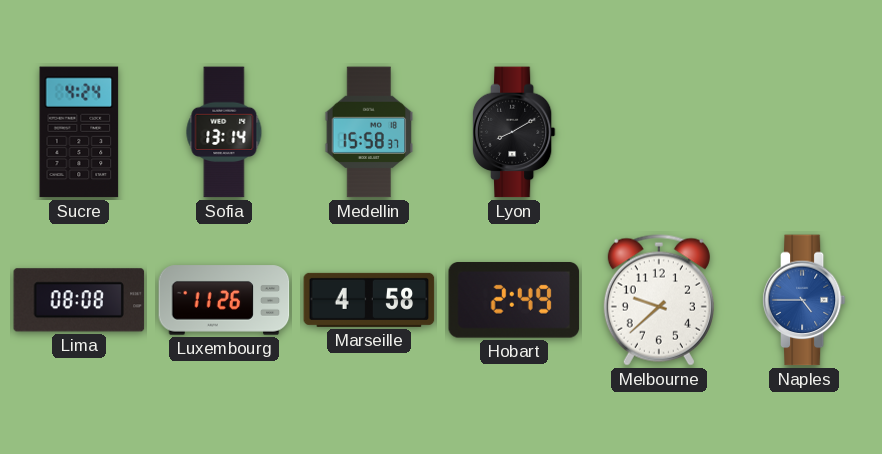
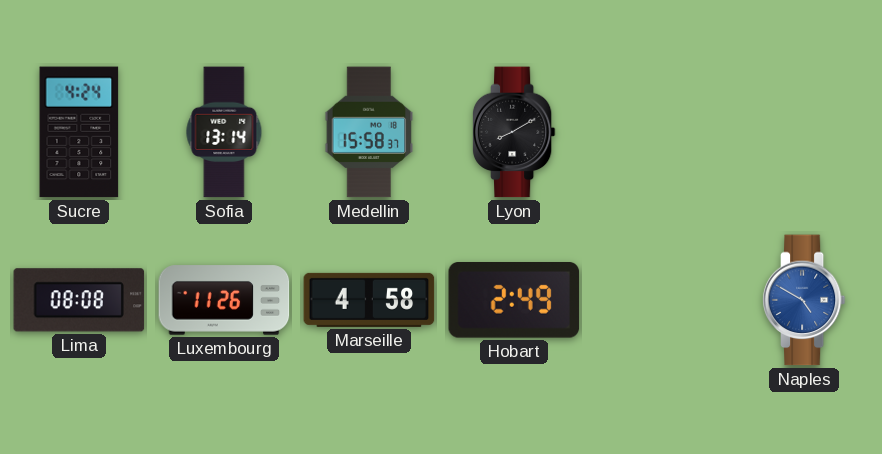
Melbourne: 9:38 -> none
Naples: 4:45 -> 4:50
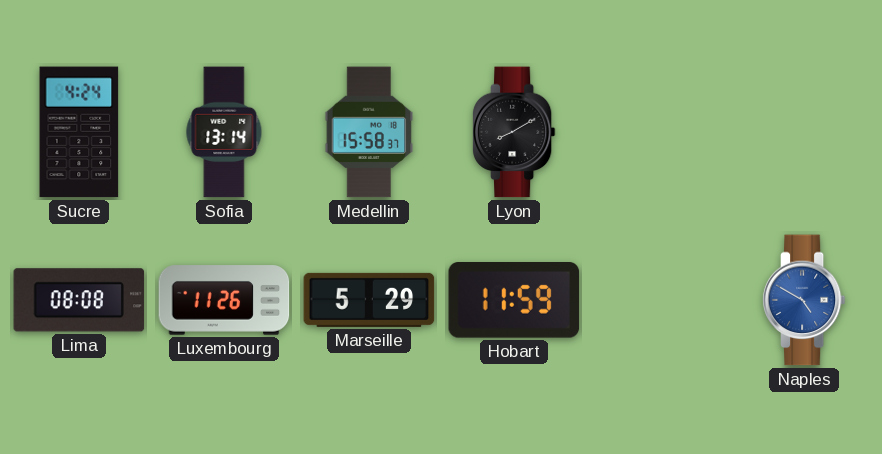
Marseille: 4:58 -> 5:29
Hobart: 2:49 -> 11:59
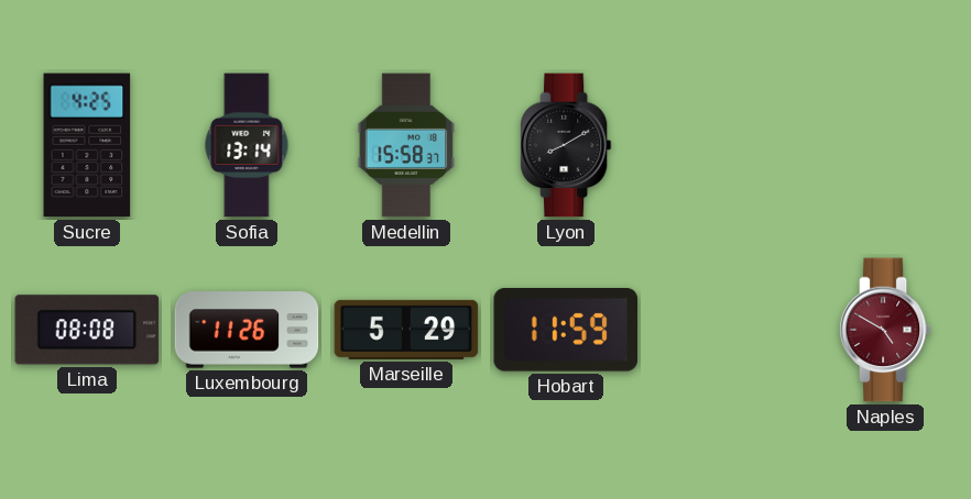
Sucre: 4:24 -> 4:25
Naples dial: blue -> burgundy
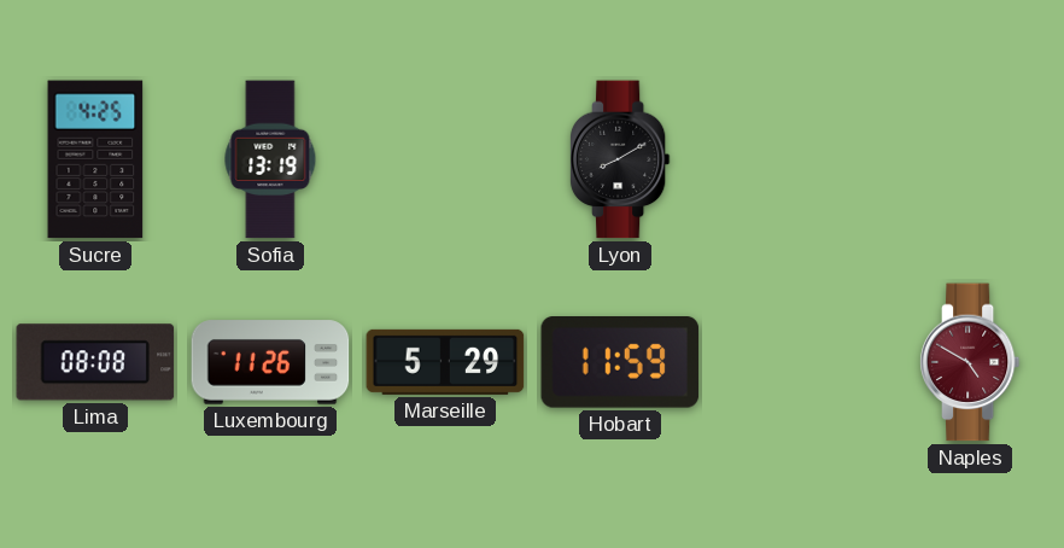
Sofia: 13:14 -> 13:19
Medellin: 15:58 -> none
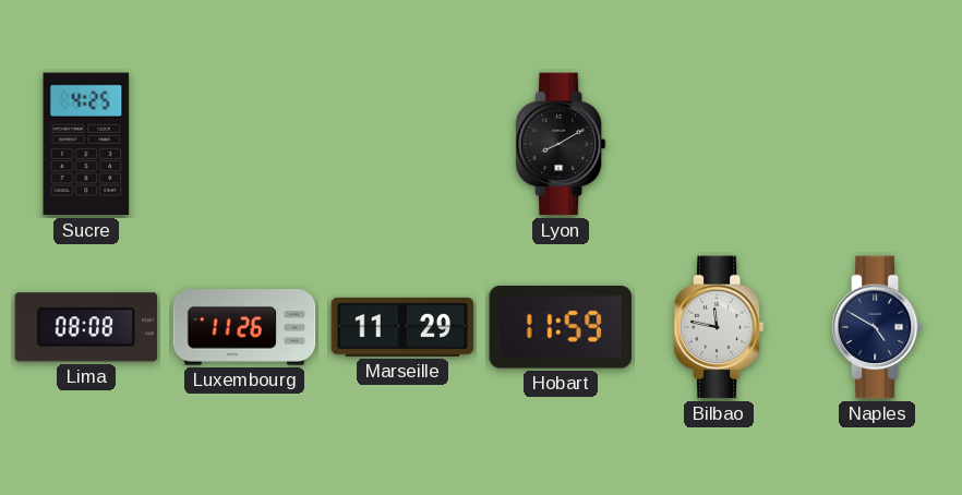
Sofia: 13:19 -> none
Marseille: 5:29 -> 11:29
Bilbao: none -> 11:47
Naples dial: burgundy -> navy
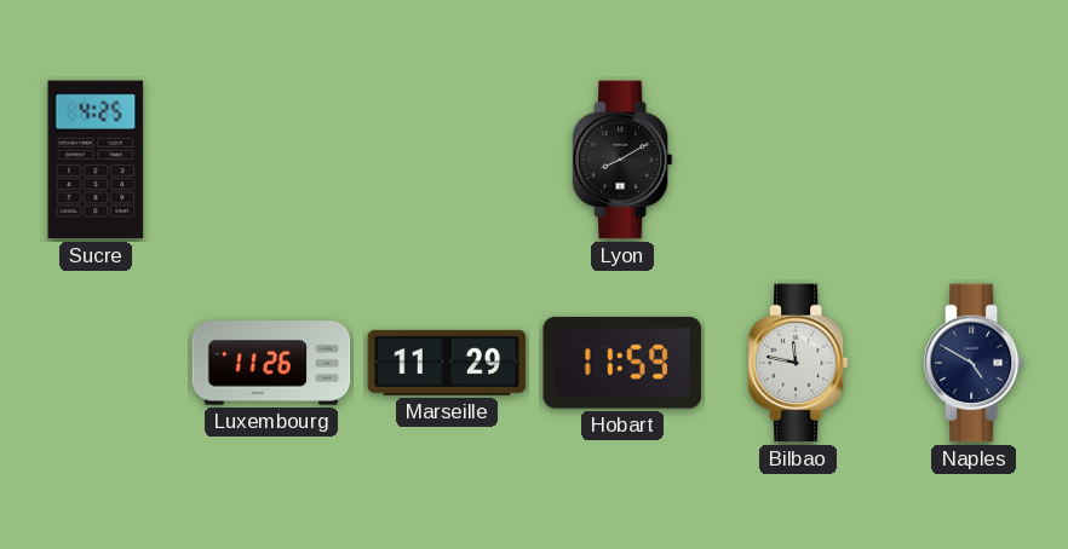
Lima: 08:08 -> none
